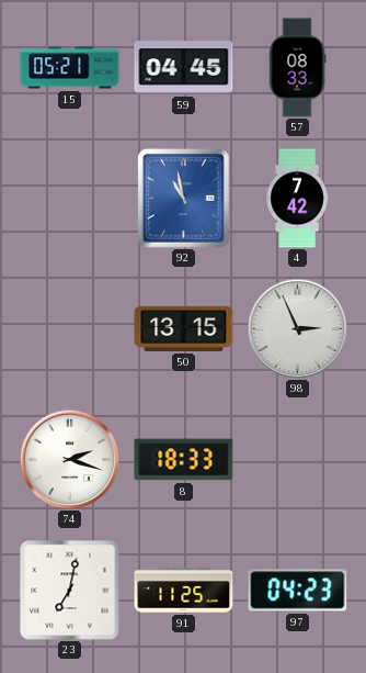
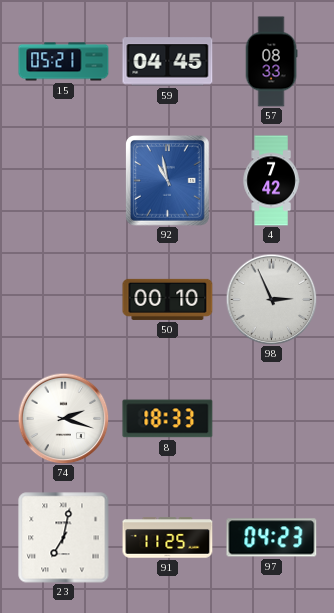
50: 13:15 -> 00:10
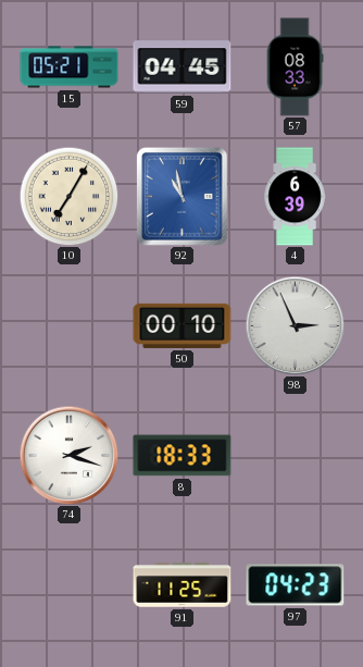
10: none -> 7:05
4: 7:42 -> 6:39
23: 7:02 -> none
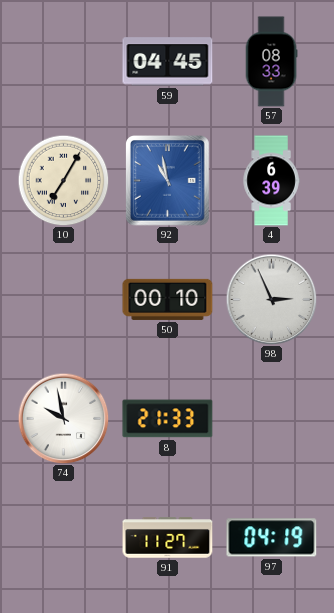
15: 05:21 -> none
74: 2:18 -> 9:58
8: 18:33 -> 21:33
91: 11:25 -> 11:27
97: 04:23 -> 04:19
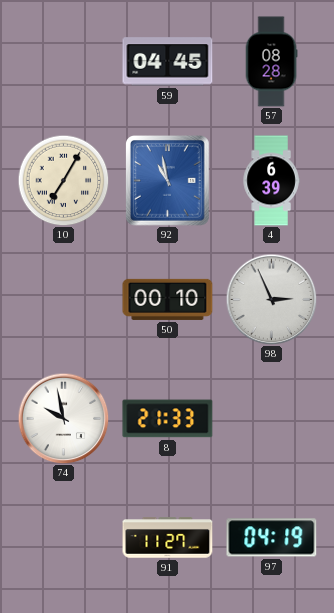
57: 08:33 -> 08:28
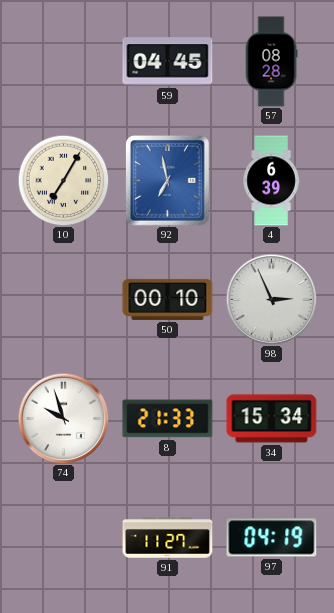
92: 10:58 -> 6:58
74: 9:58 -> 9:57
34: none -> 15:34
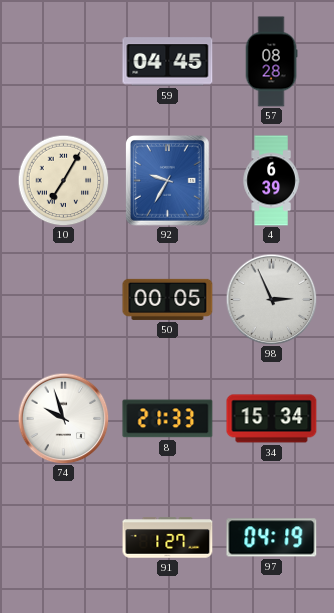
92: 6:58 -> 9:35
50: 00:10 -> 00:05
91: 11:27 -> 1:27
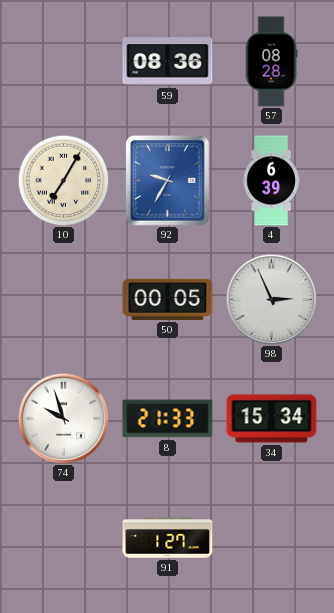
59: 04:45 -> 08:36
97: 04:19 -> none
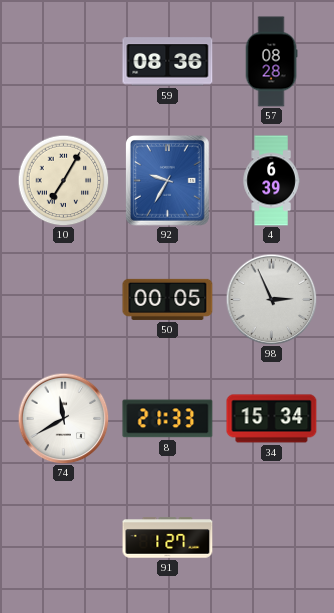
74: 9:57 -> 11:40
